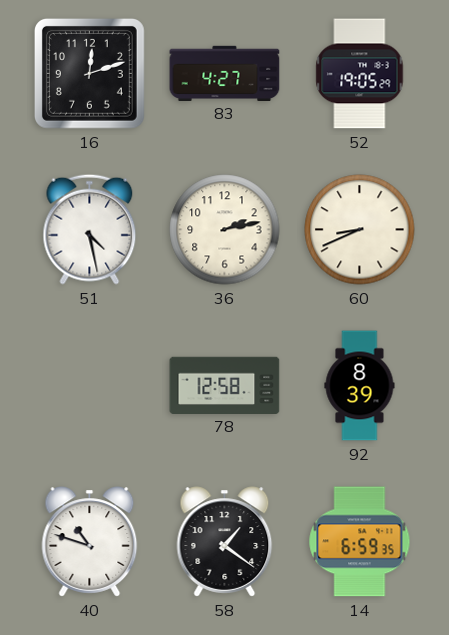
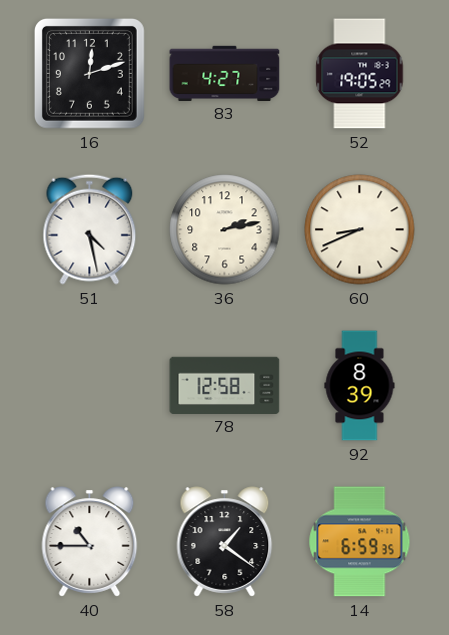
40: 10:48 -> 10:45
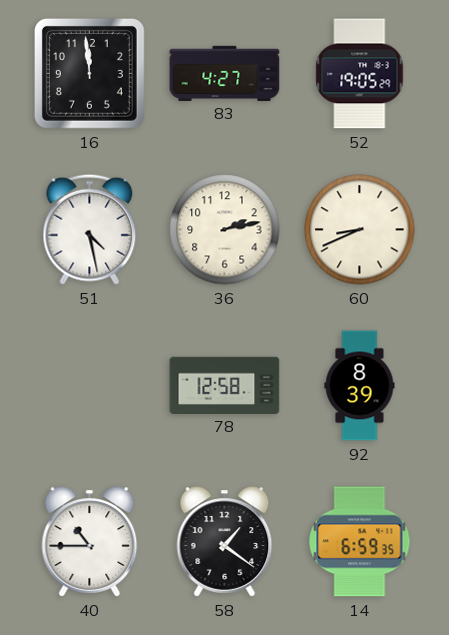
16: 12:12 -> 11:59
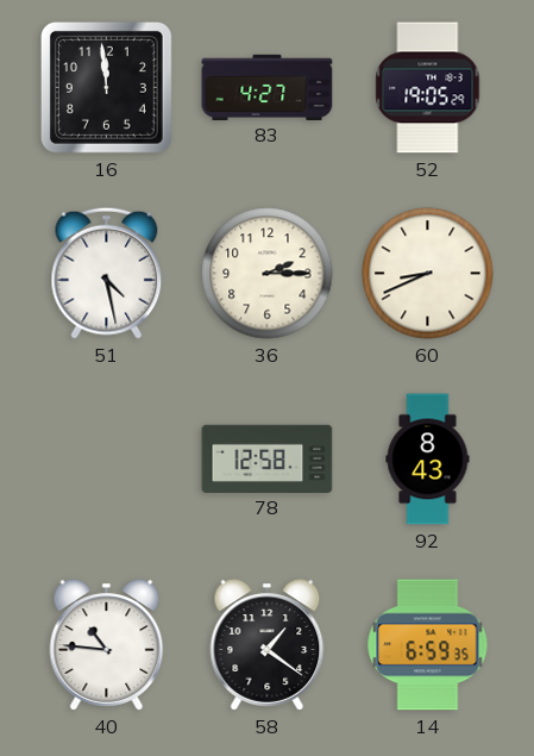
36: 2:13 -> 2:15
92: 8:39 -> 8:43
40: 10:45 -> 10:46
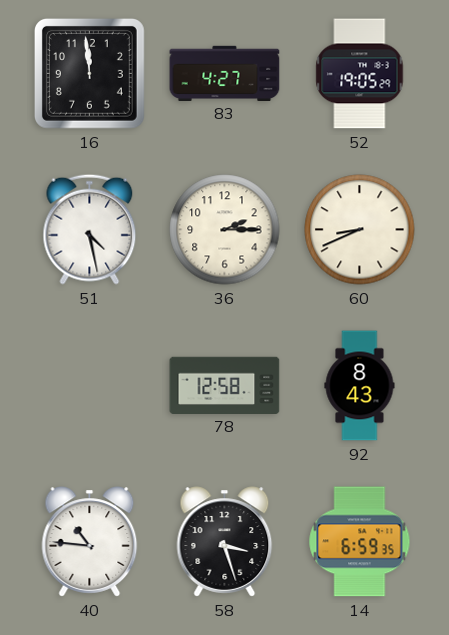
58: 1:21 -> 3:27
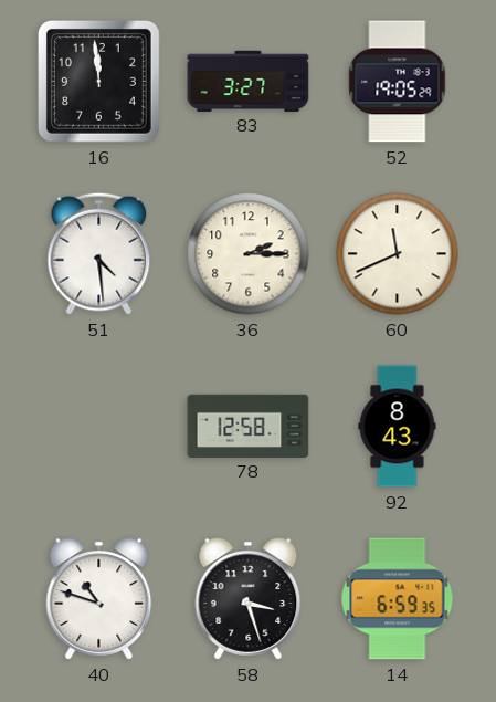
83: 4:27 -> 3:27
51: 4:28 -> 4:29
60: 8:41 -> 11:41
40: 10:46 -> 10:48
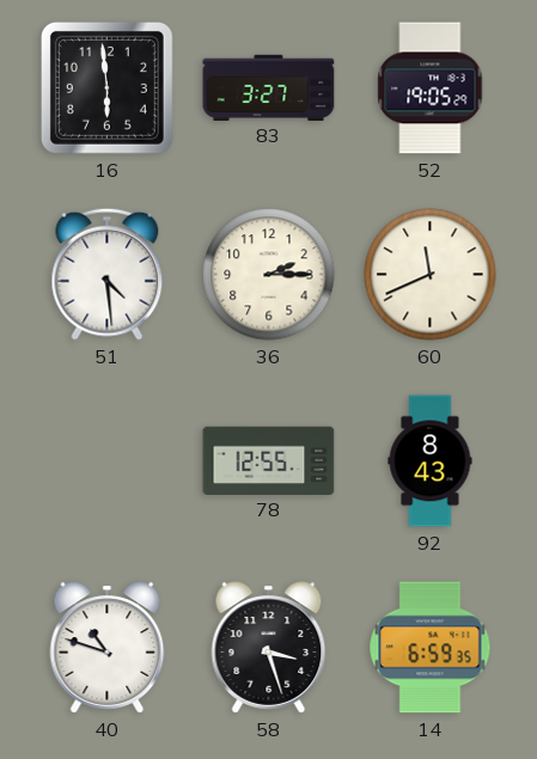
16: 11:59 -> 5:59
78: 12:58 -> 12:55
